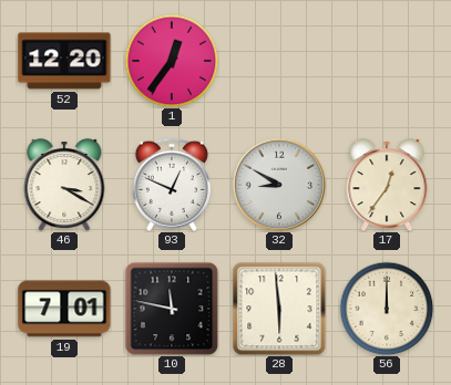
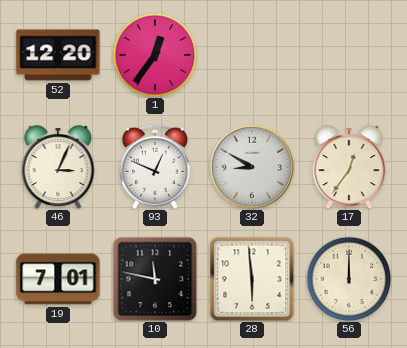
46: 3:20 -> 3:04
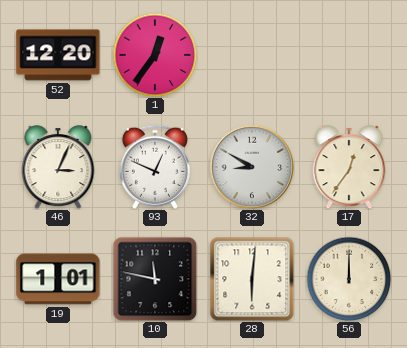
19: 7:01 -> 1:01
28: 5:59 -> 6:01
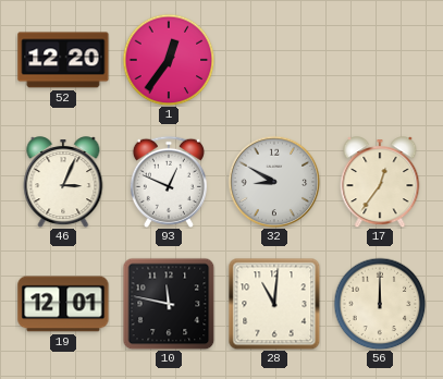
19: 1:01 -> 12:01
28: 6:01 -> 11:01
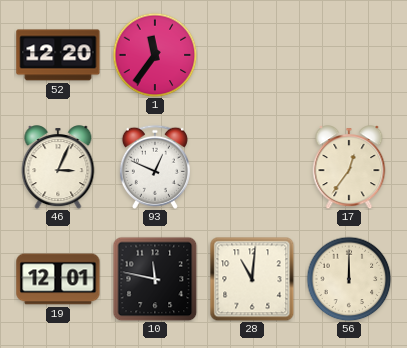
1: 12:36 -> 11:36
32: 8:50 -> none
